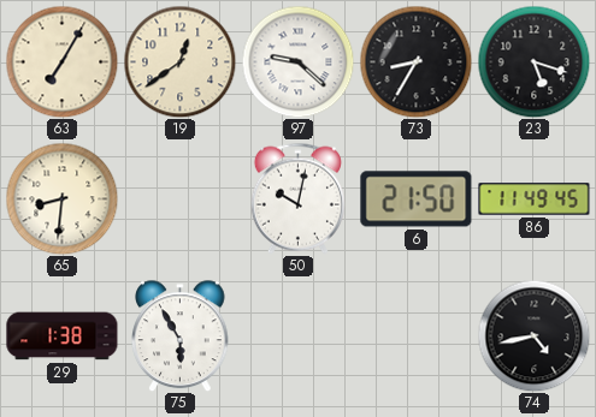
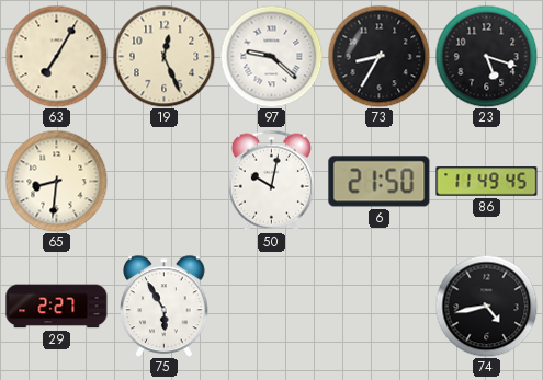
19: 12:39 -> 12:26
29: 1:38 -> 2:27
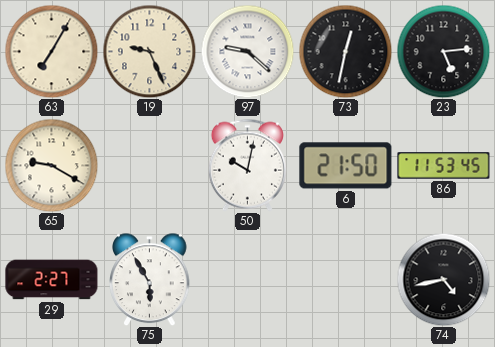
19: 12:26 -> 9:26
73: 8:35 -> 12:32
23: 5:18 -> 5:14
65: 8:31 -> 9:20
86: 11:49 -> 11:53
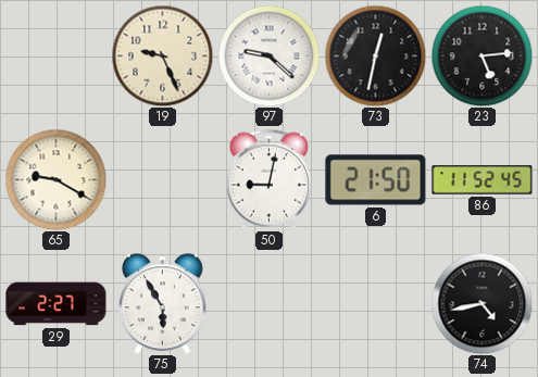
63: 7:05 -> none
50: 10:02 -> 9:02
86: 11:53 -> 11:52
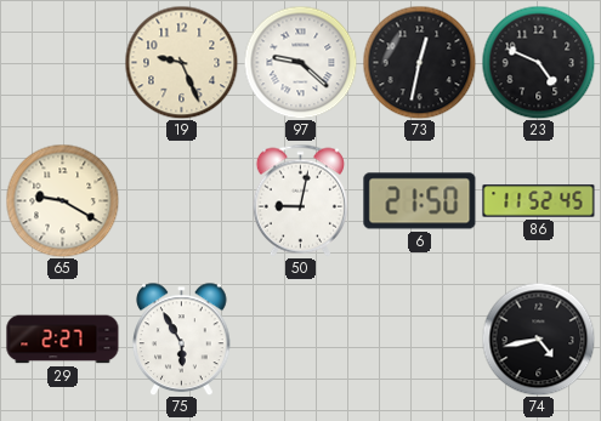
23: 5:14 -> 4:49
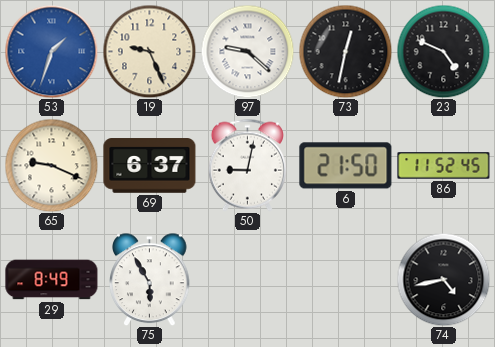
53: none -> 1:33
65: 9:20 -> 9:19
69: none -> 6:37
29: 2:27 -> 8:49
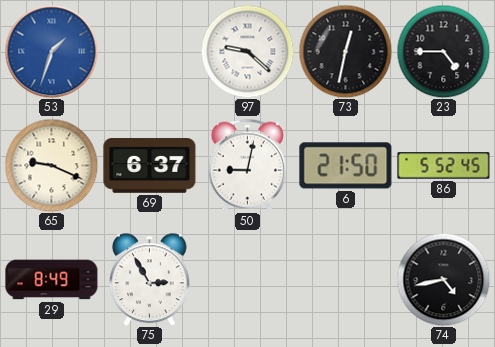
19: 9:26 -> none
23: 4:49 -> 4:45
86: 11:52 -> 5:52
75: 5:55 -> 2:55
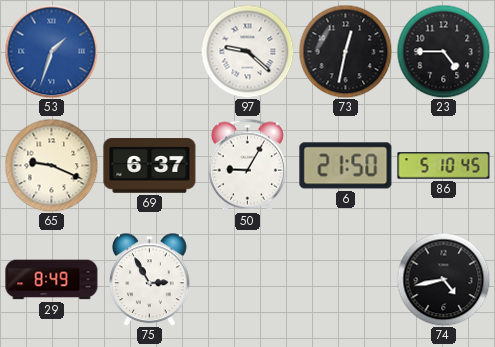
50: 9:02 -> 9:05
86: 5:52 -> 5:10
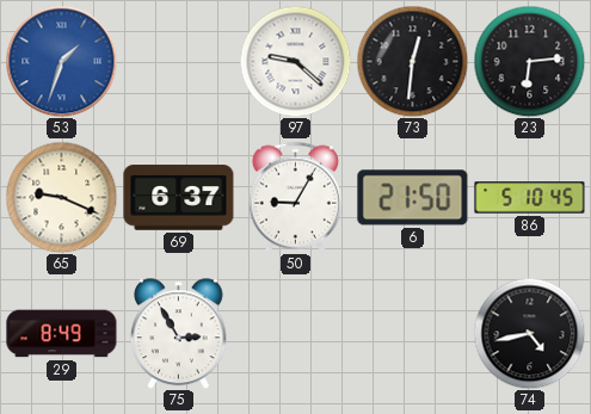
73: 12:32 -> 12:31
23: 4:45 -> 6:14
